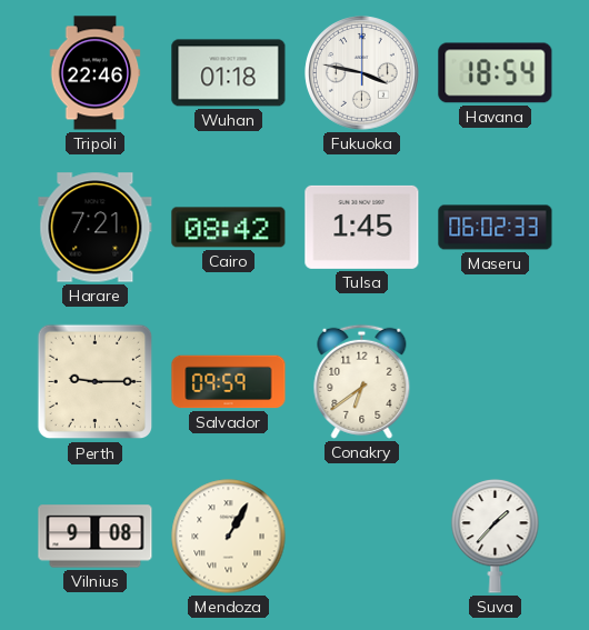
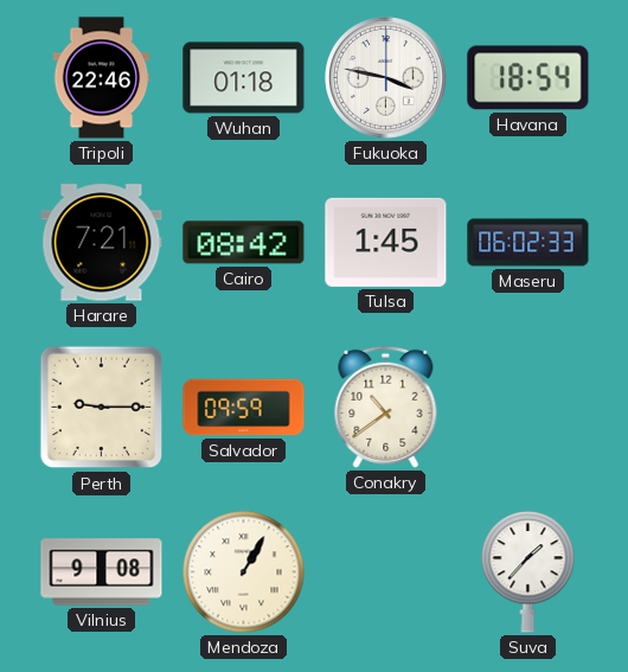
Conakry: 6:39 -> 10:39
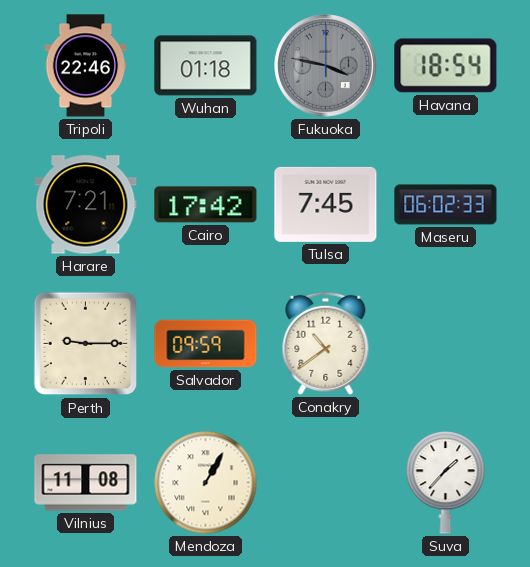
Fukuoka dial: white -> grey
Cairo: 08:42 -> 17:42
Tulsa: 1:45 -> 7:45
Vilnius: 9:08 -> 11:08
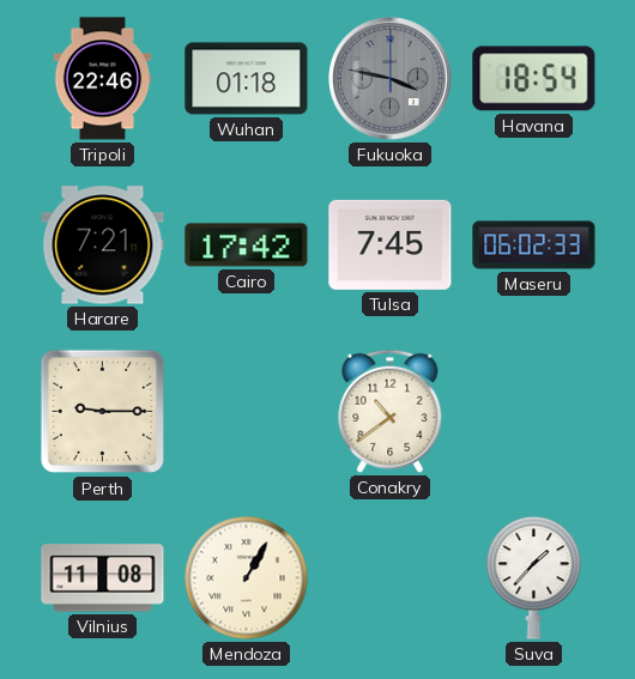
Salvador: 09:59 -> none
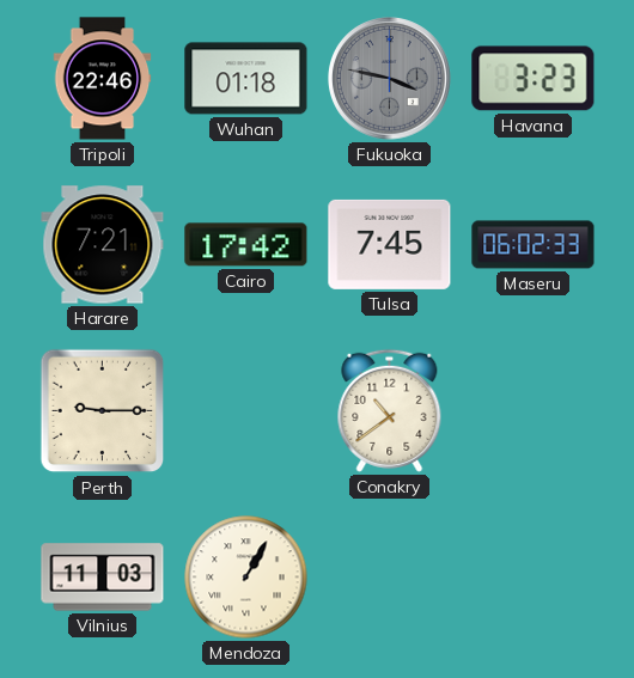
Havana: 18:54 -> 3:23
Vilnius: 11:08 -> 11:03
Suva: 1:37 -> none
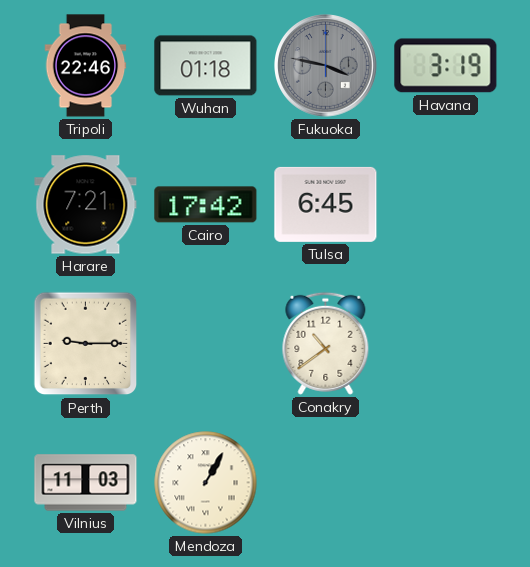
Havana: 3:23 -> 3:19
Tulsa: 7:45 -> 6:45
Maseru: 06:02 -> none
